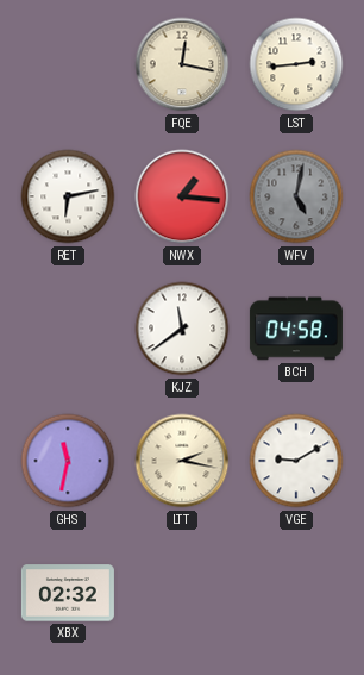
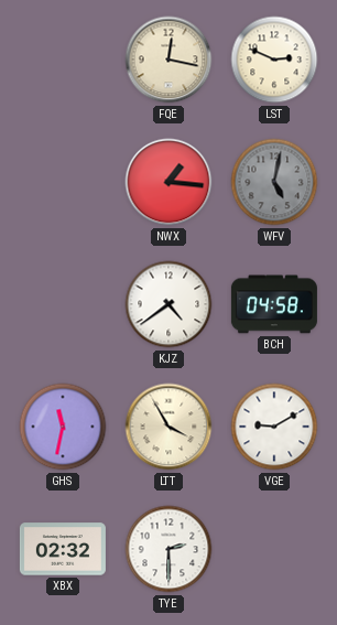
LST: 2:44 -> 2:49
RET: 6:13 -> none
KJZ: 11:39 -> 4:39
LTT: 2:17 -> 3:55
TYE: none -> 2:30
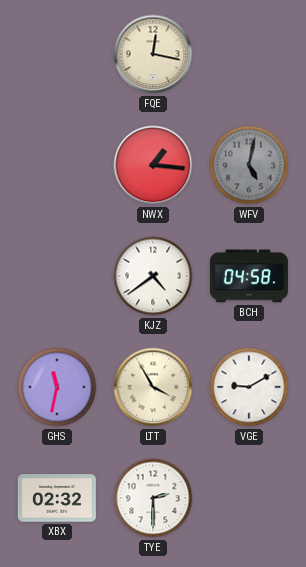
LST: 2:49 -> none
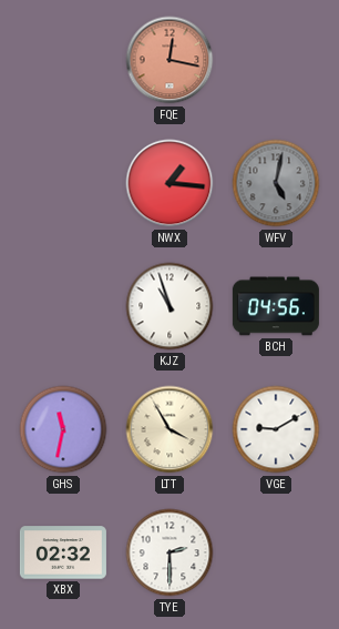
FQE dial: cream -> salmon
KJZ: 4:39 -> 10:57
BCH: 04:58 -> 04:56
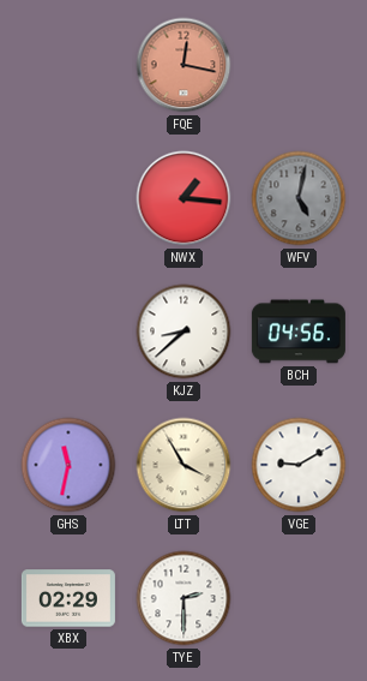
KJZ: 10:57 -> 8:38
XBX: 02:32 -> 02:29
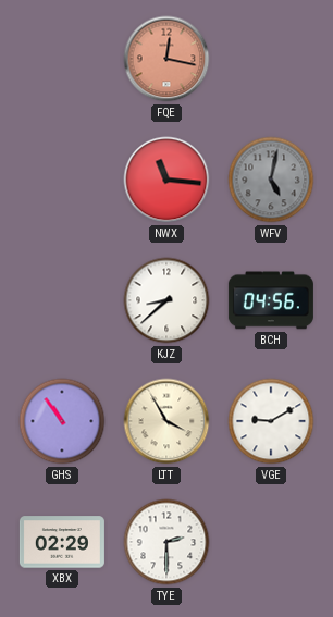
NWX: 1:16 -> 11:16
GHS: 11:32 -> 10:54
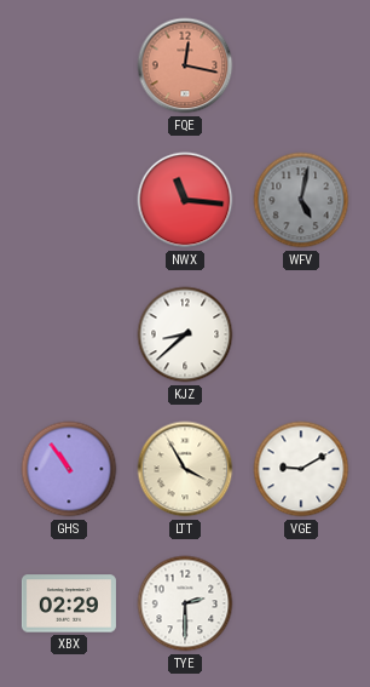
BCH: 04:56 -> none
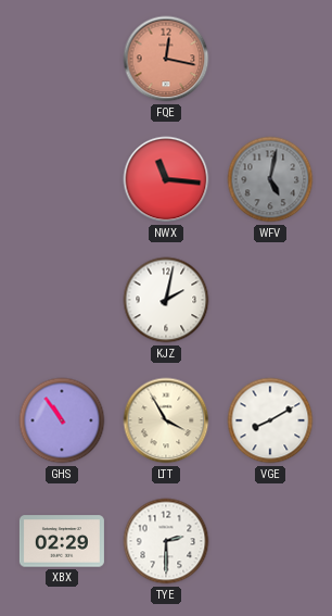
KJZ: 8:38 -> 2:02
VGE: 9:10 -> 8:10
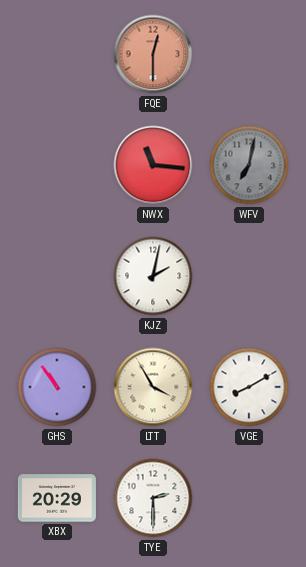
FQE: 12:17 -> 12:30
WFV: 5:02 -> 7:02
XBX: 02:29 -> 20:29
